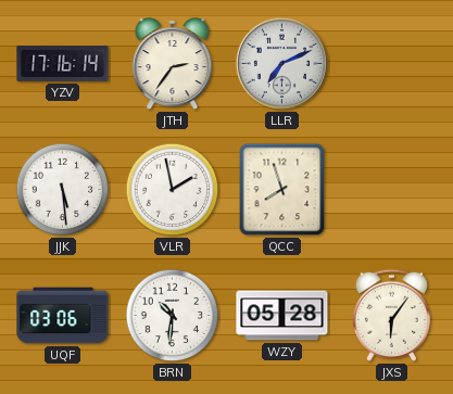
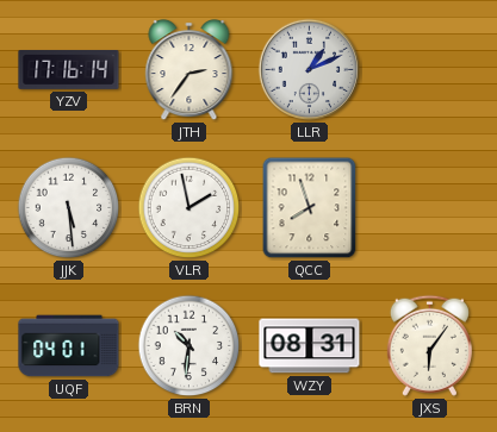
LLR: 7:11 -> 1:11
UQF: 03:06 -> 04:01
WZY: 05:28 -> 08:31
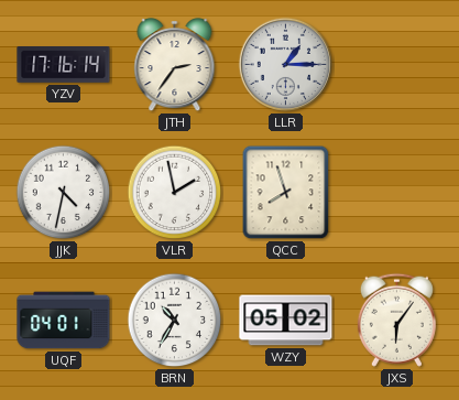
LLR: 1:11 -> 1:15
JJK: 5:29 -> 4:32
BRN: 10:31 -> 10:35
WZY: 08:31 -> 05:02
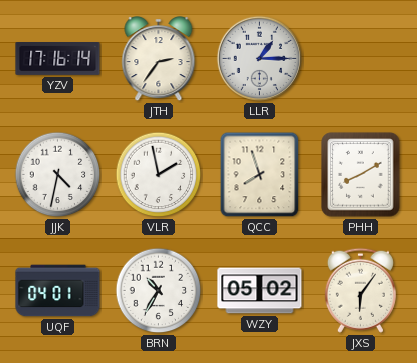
PHH: none -> 8:10
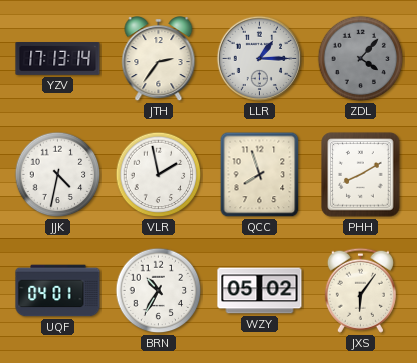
YZV: 17:16 -> 17:13
ZDL: none -> 4:07
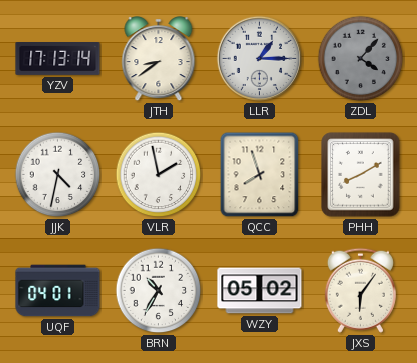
JTH: 2:36 -> 8:39
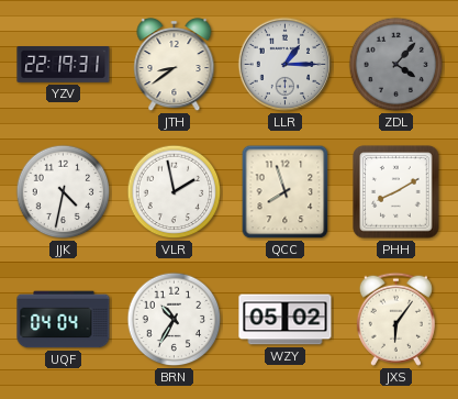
YZV: 17:13 -> 22:19
UQF: 04:01 -> 04:04
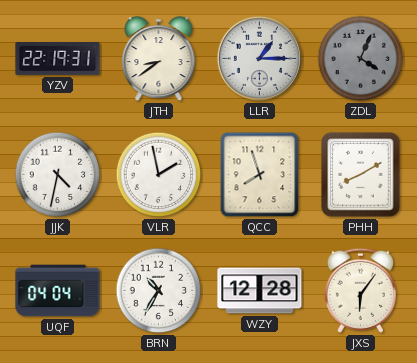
ZDL: 4:07 -> 4:04
WZY: 05:02 -> 12:28
